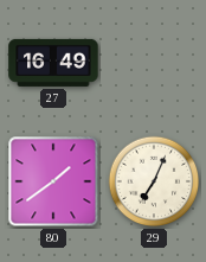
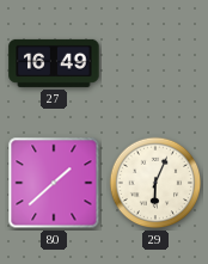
80: 1:39 -> 1:38
29: 7:04 -> 6:04
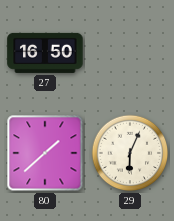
27: 16:49 -> 16:50
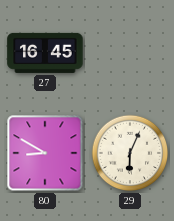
27: 16:50 -> 16:45
80: 1:38 -> 8:50
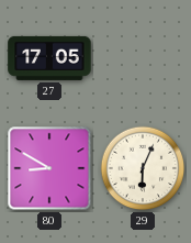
27: 16:45 -> 17:05
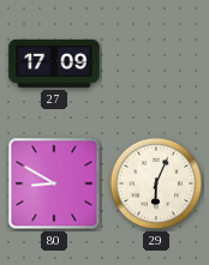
27: 17:05 -> 17:09
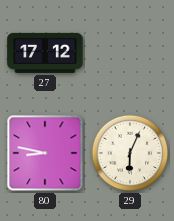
27: 17:09 -> 17:12
80: 8:50 -> 8:47
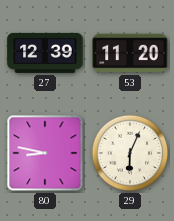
27: 17:12 -> 12:39
53: none -> 11:20
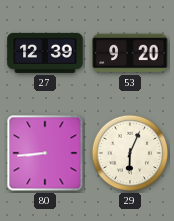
53: 11:20 -> 9:20
80: 8:47 -> 8:44
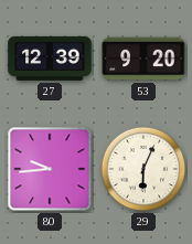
80: 8:44 -> 9:44
